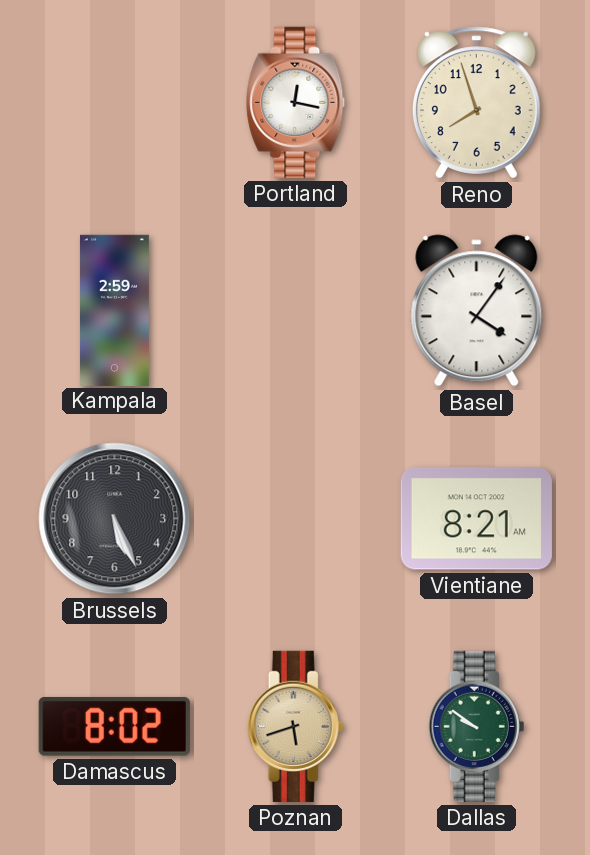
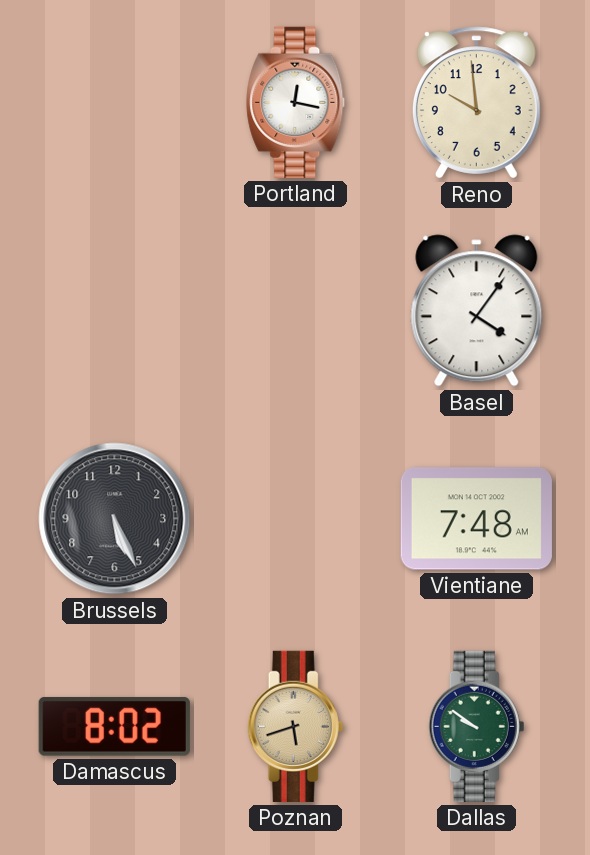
Reno: 7:57 -> 9:59
Kampala: 2:59 -> none
Vientiane: 8:21 -> 7:48
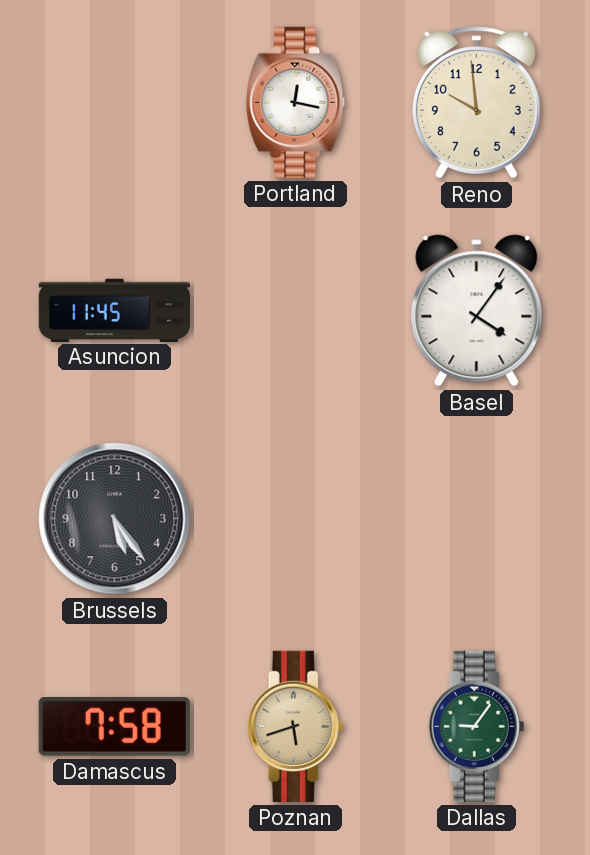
Asuncion: none -> 11:45
Brussels: 5:26 -> 5:24
Vientiane: 7:48 -> none
Damascus: 8:02 -> 7:58
Dallas: 9:51 -> 9:06
